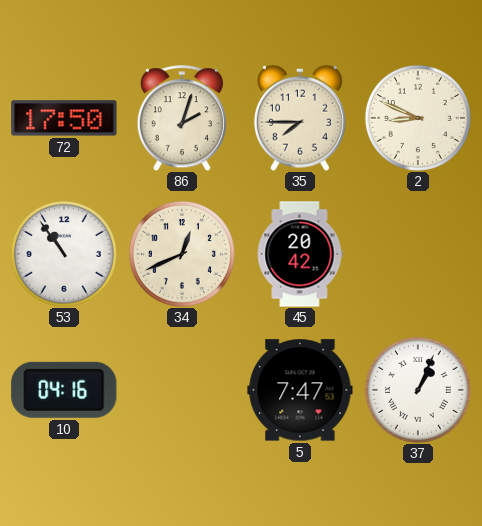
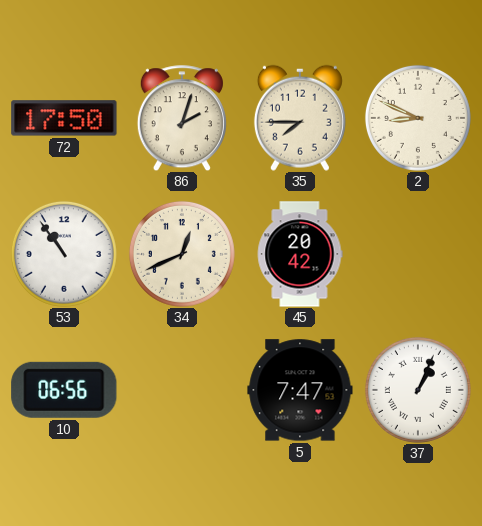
10: 04:16 -> 06:56
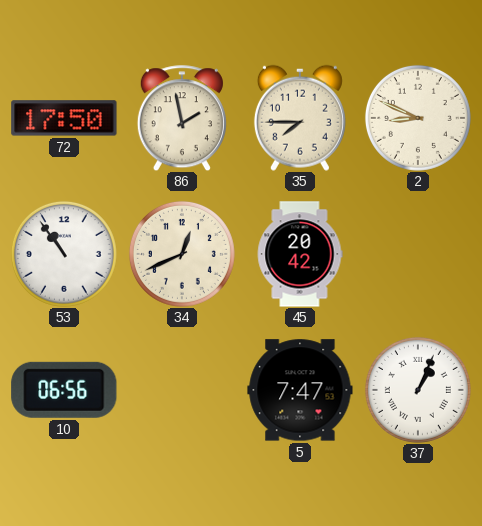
86: 2:03 -> 1:58
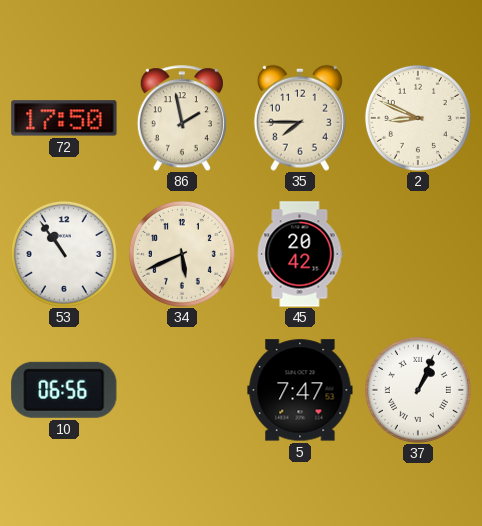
34: 12:41 -> 5:41
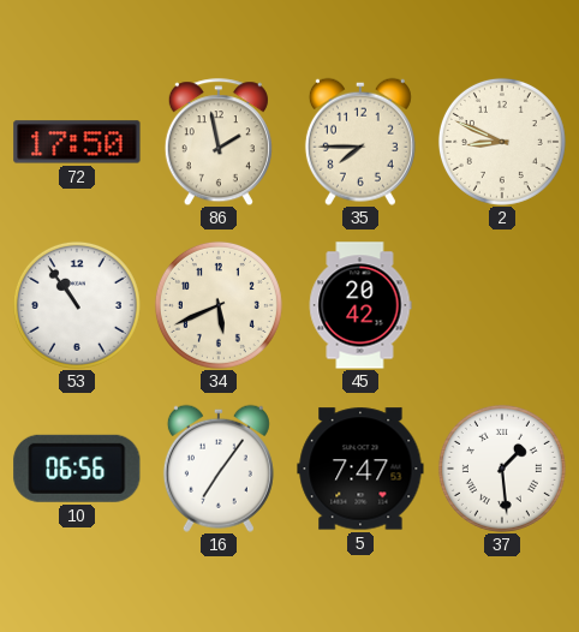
16: none -> 7:06
37: 1:04 -> 1:29
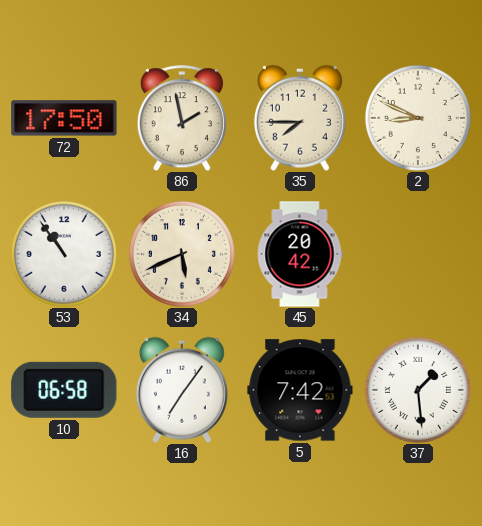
10: 06:56 -> 06:58
5: 7:47 -> 7:42
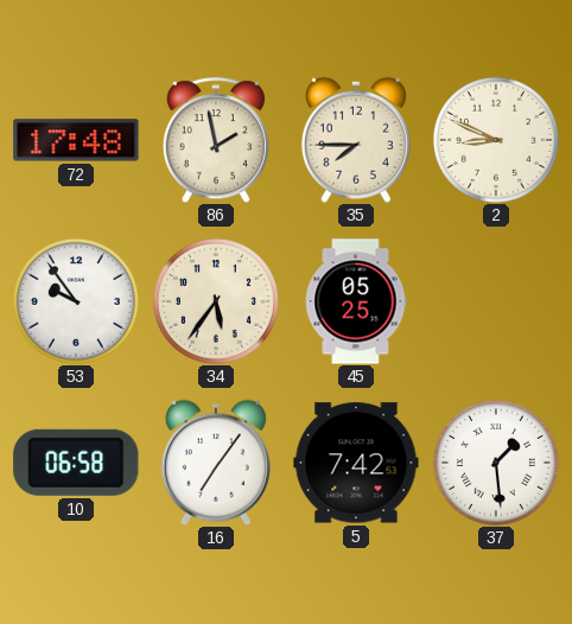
72: 17:50 -> 17:48
53: 10:54 -> 9:54
34: 5:41 -> 5:36
45: 20:42 -> 05:25
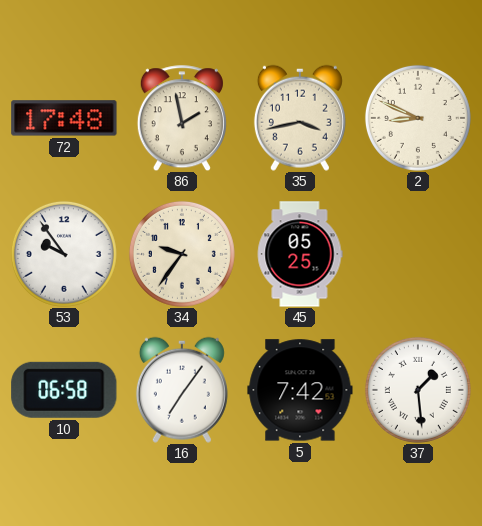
35: 7:45 -> 3:43
34: 5:36 -> 9:36
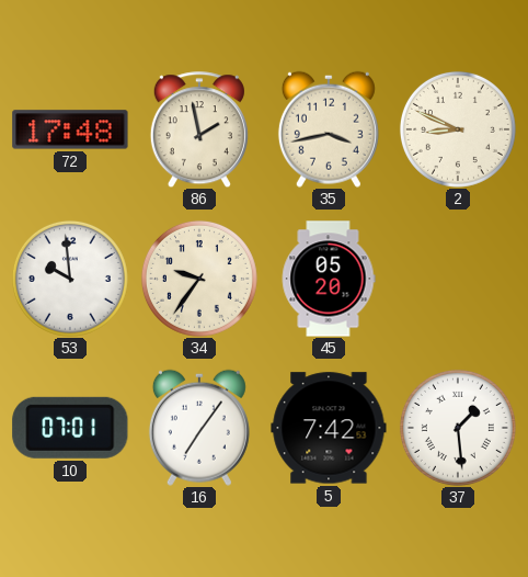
53: 9:54 -> 9:59
45: 05:25 -> 05:20
10: 06:58 -> 07:01
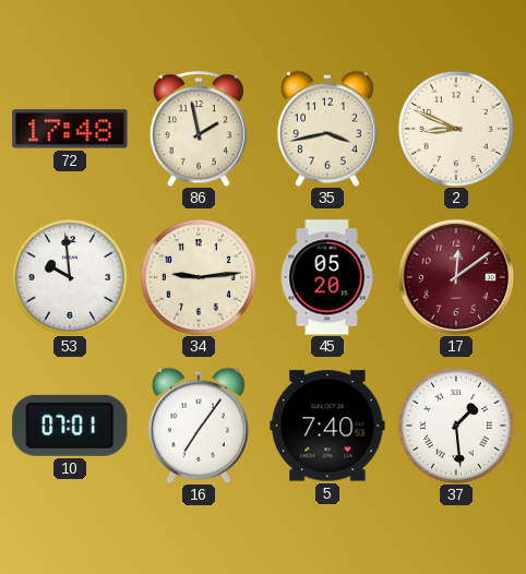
34: 9:36 -> 9:14
17: none -> 12:09
5: 7:42 -> 7:40
